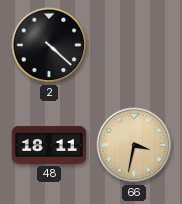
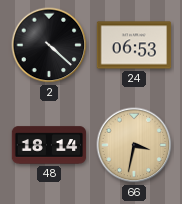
24: none -> 06:53
48: 18:11 -> 18:14
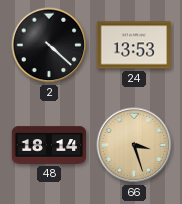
24: 06:53 -> 13:53
66: 3:32 -> 3:27
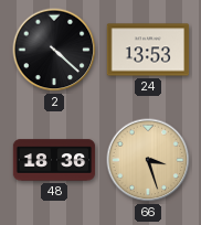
48: 18:14 -> 18:36
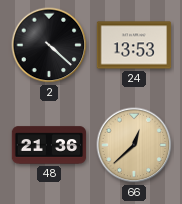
48: 18:36 -> 21:36
66: 3:27 -> 12:38
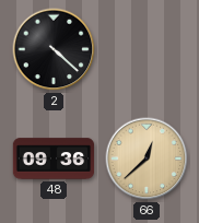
24: 13:53 -> none
48: 21:36 -> 09:36
